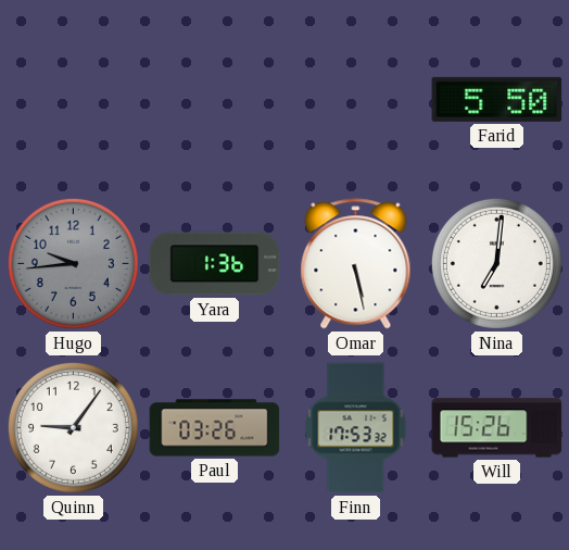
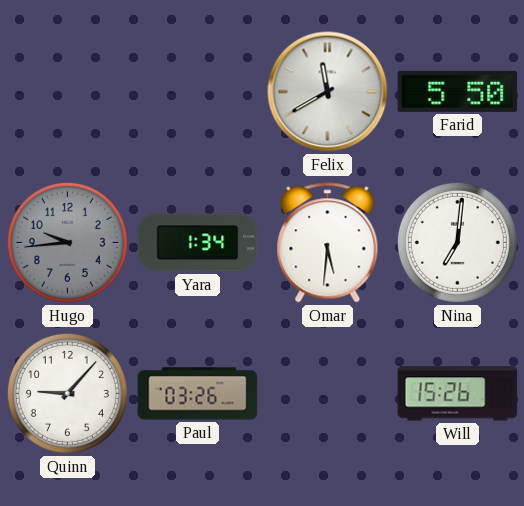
Felix: none -> 11:40
Yara: 1:36 -> 1:34
Omar: 5:28 -> 5:31
Quinn: 9:06 -> 9:07
Finn: 17:53 -> none
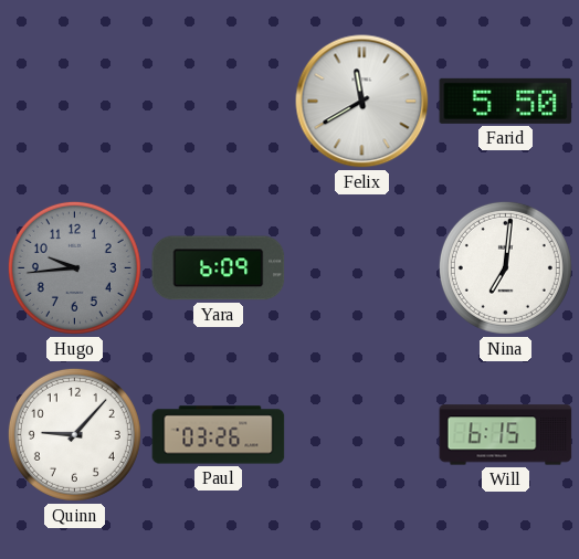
Yara: 1:34 -> 6:09
Omar: 5:31 -> none
Will: 15:26 -> 6:15
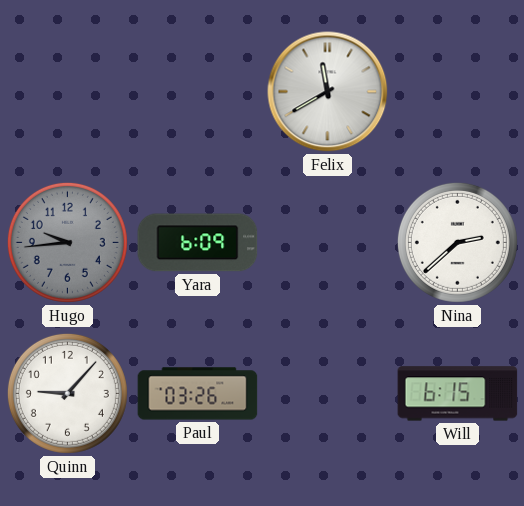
Farid: 5:50 -> none
Nina: 7:01 -> 2:38
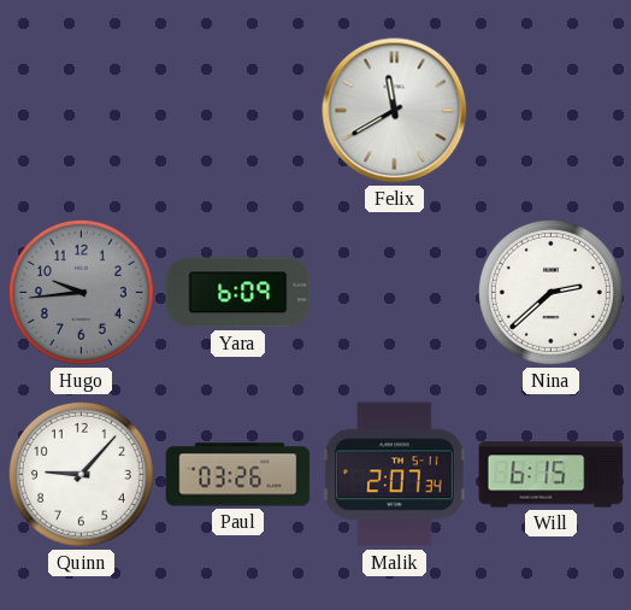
Malik: none -> 2:07
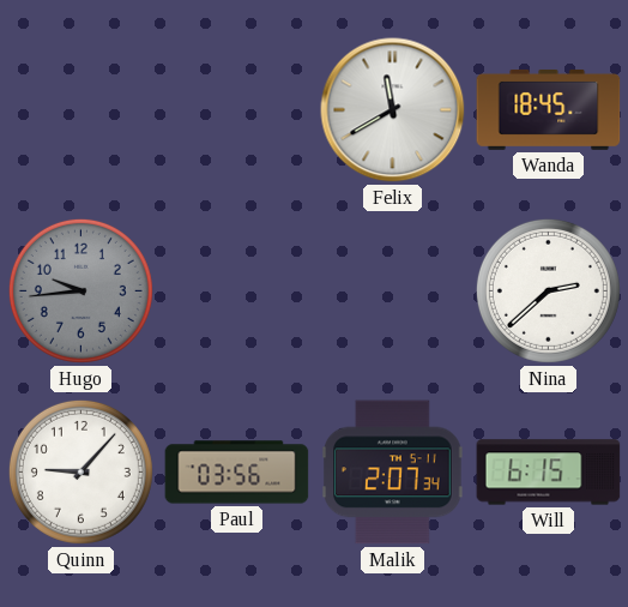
Wanda: none -> 18:45
Yara: 6:09 -> none
Paul: 03:26 -> 03:56
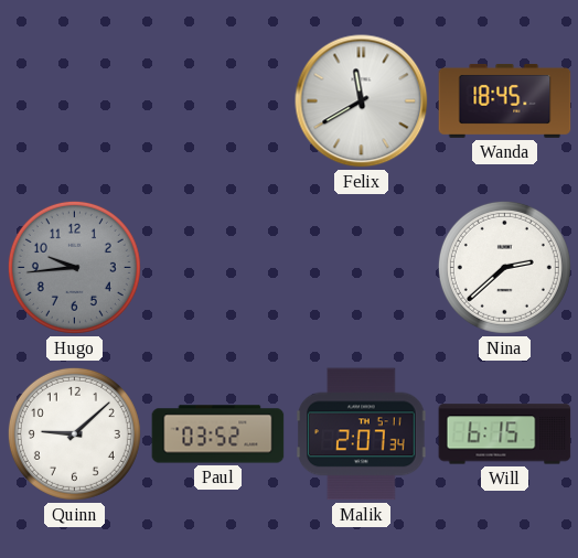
Quinn: 9:07 -> 9:08
Paul: 03:56 -> 03:52
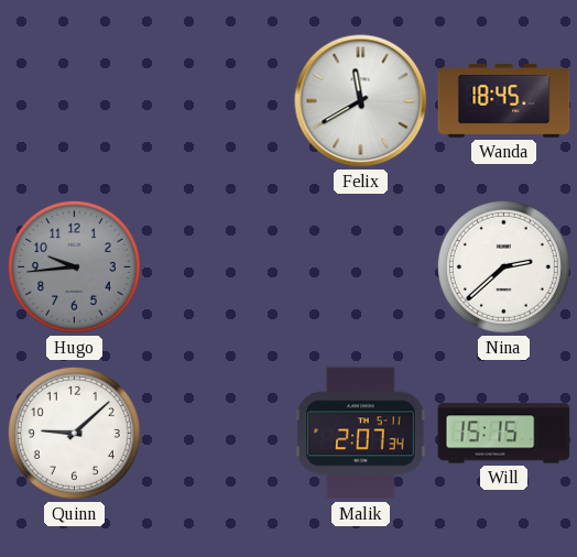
Paul: 03:52 -> none
Will: 6:15 -> 15:15
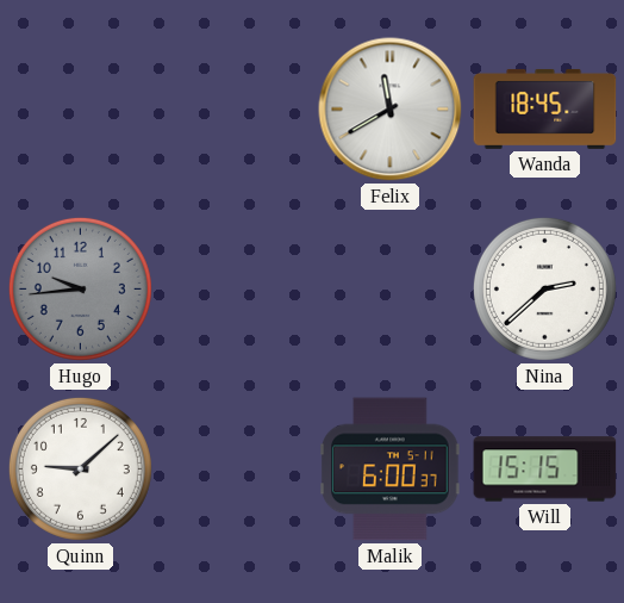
Malik: 2:07 -> 6:00
